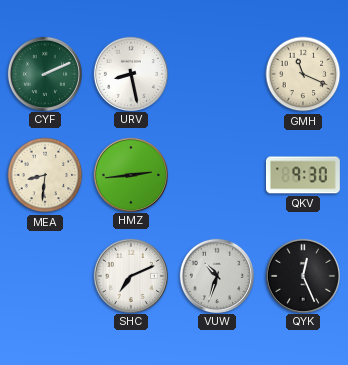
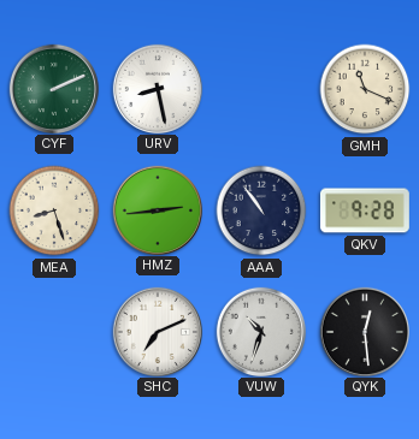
MEA: 8:31 -> 8:27
AAA: none -> 10:54
QKV: 9:30 -> 9:28
QYK: 12:26 -> 12:29
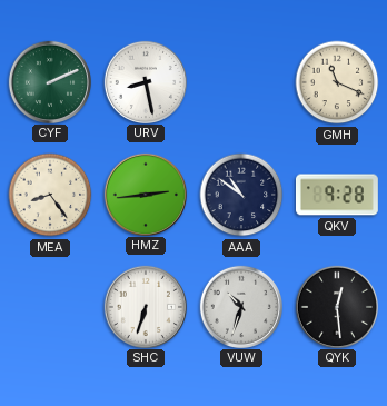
MEA: 8:27 -> 8:24
AAA: 10:54 -> 10:51
SHC: 7:11 -> 6:33
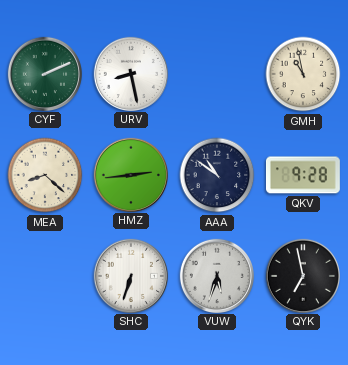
GMH: 11:19 -> 10:58
MEA: 8:24 -> 8:22
VUW: 10:33 -> 5:33
QYK: 12:29 -> 6:58
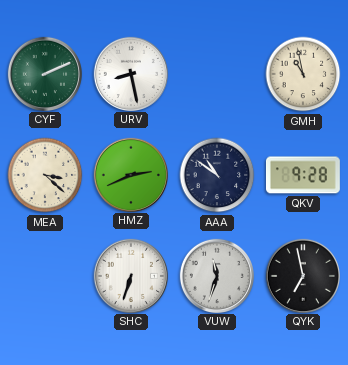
MEA: 8:22 -> 3:22
HMZ: 2:44 -> 2:41
VUW: 5:33 -> 11:33
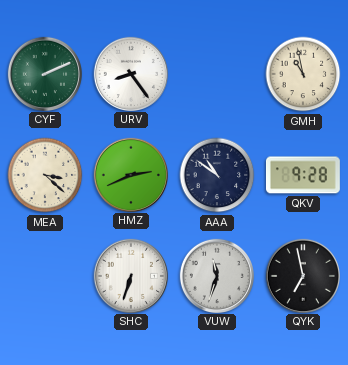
URV: 8:28 -> 8:24
